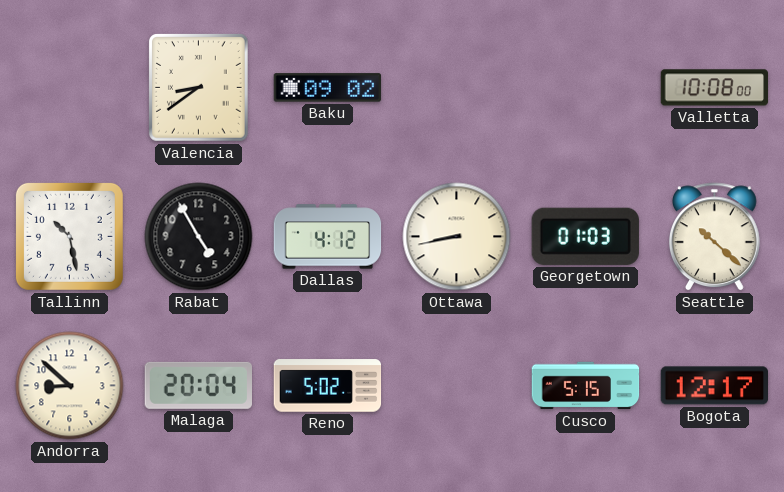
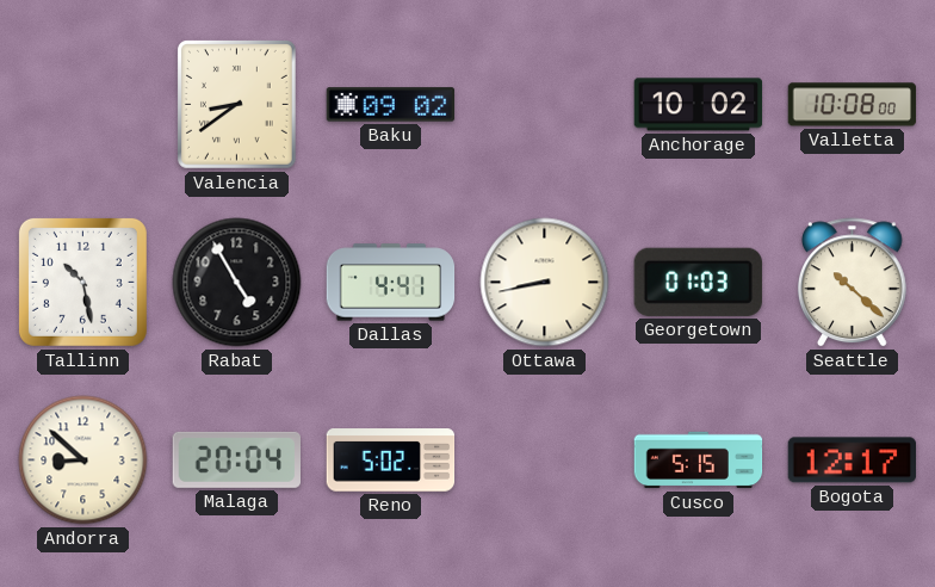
Anchorage: none -> 10:02
Dallas: 4:12 -> 4:41
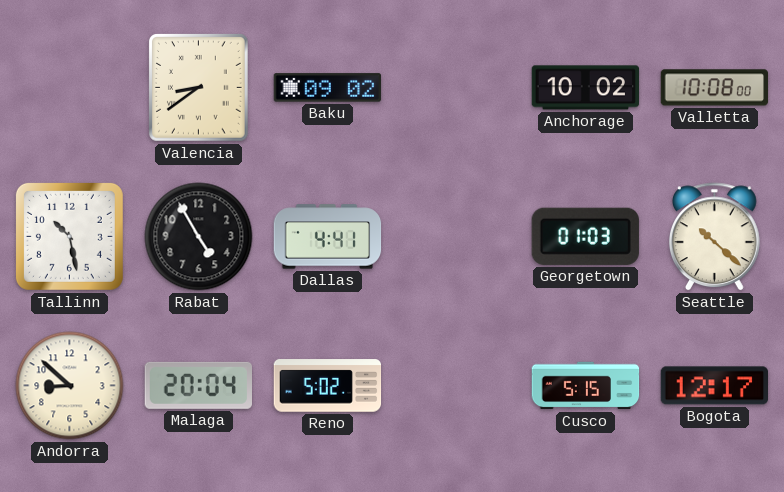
Ottawa: 8:43 -> none
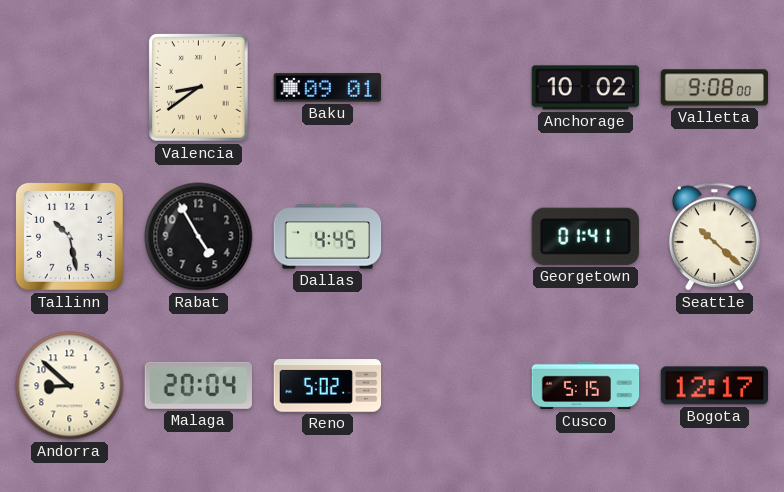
Baku: 09:02 -> 09:01
Valletta: 10:08 -> 9:08
Dallas: 4:41 -> 4:45
Georgetown: 01:03 -> 01:41
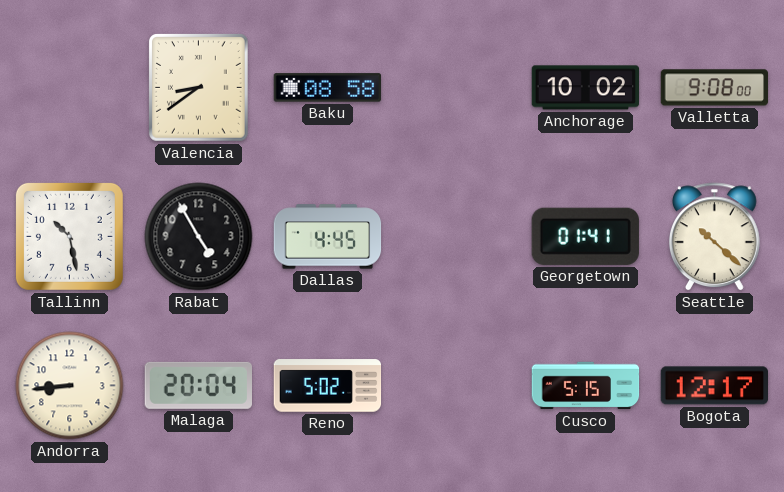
Baku: 09:01 -> 08:58
Andorra: 8:52 -> 8:44
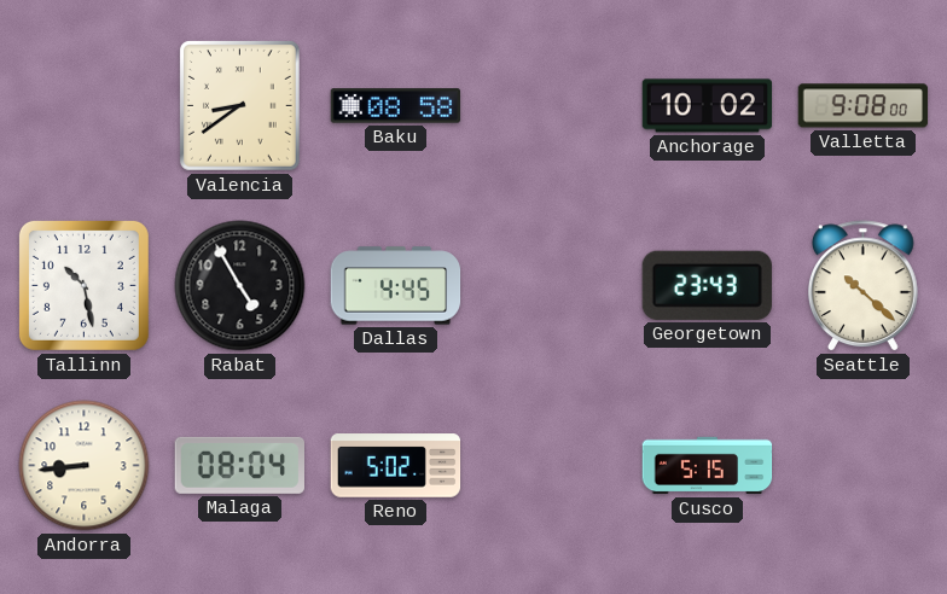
Georgetown: 01:41 -> 23:43
Malaga: 20:04 -> 08:04
Bogota: 12:17 -> none
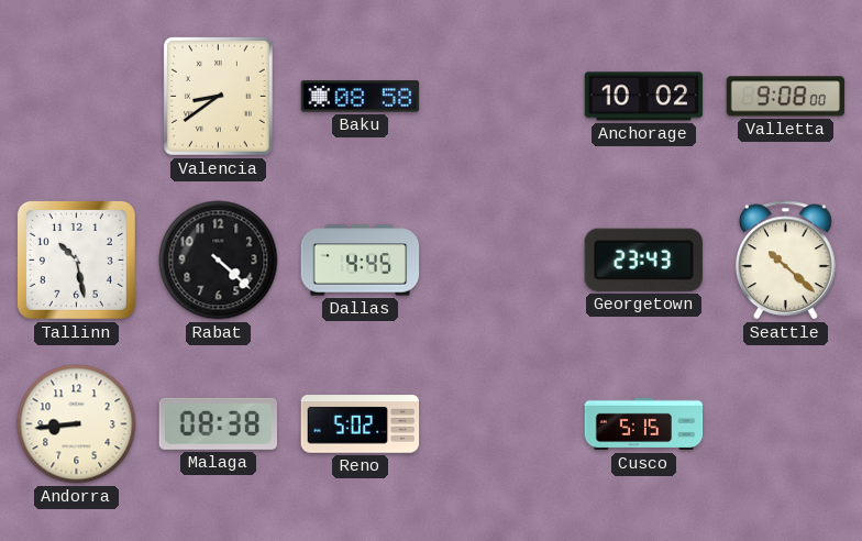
Rabat: 4:55 -> 4:22
Malaga: 08:04 -> 08:38
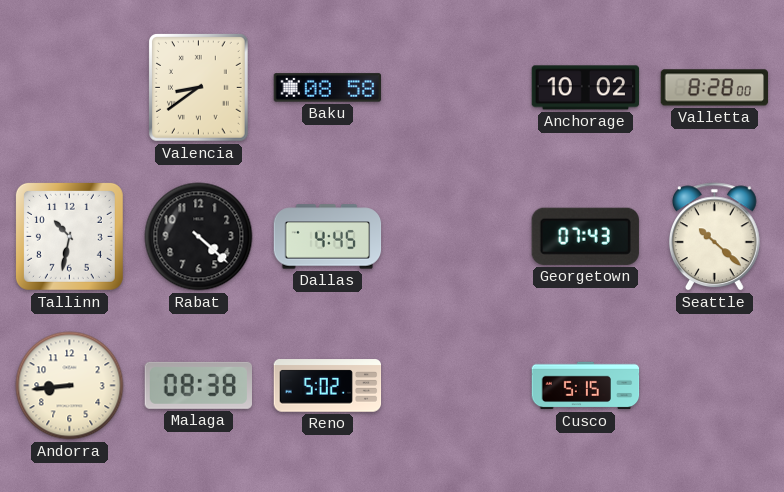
Valletta: 9:08 -> 8:28
Tallinn: 10:28 -> 10:32
Georgetown: 23:43 -> 07:43
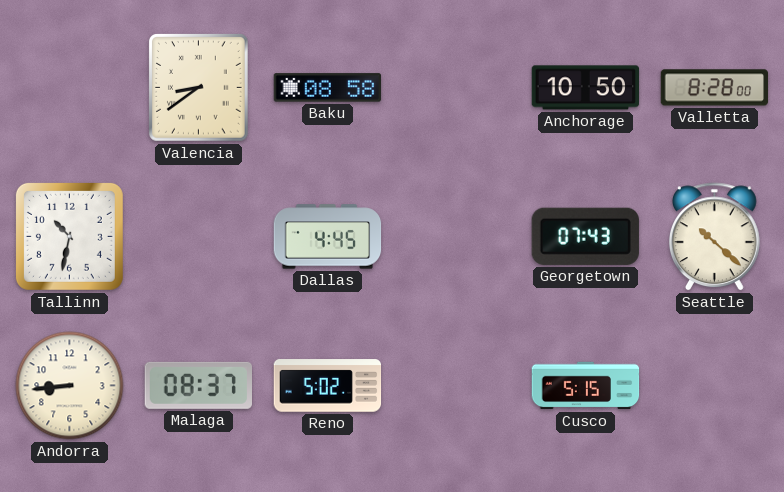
Anchorage: 10:02 -> 10:50
Rabat: 4:22 -> none
Malaga: 08:38 -> 08:37
